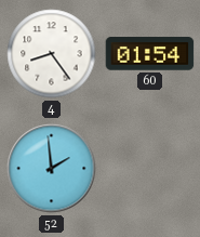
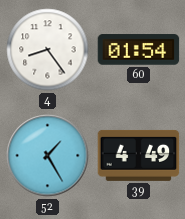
52: 1:59 -> 1:25
39: none -> 4:49
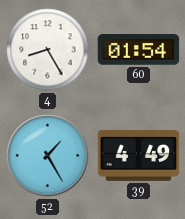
4: 8:24 -> 8:25
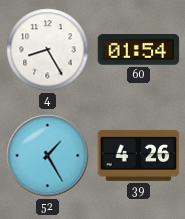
39: 4:49 -> 4:26
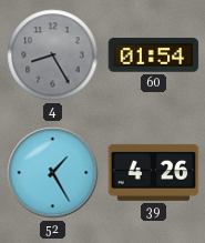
4 dial: white -> grey
